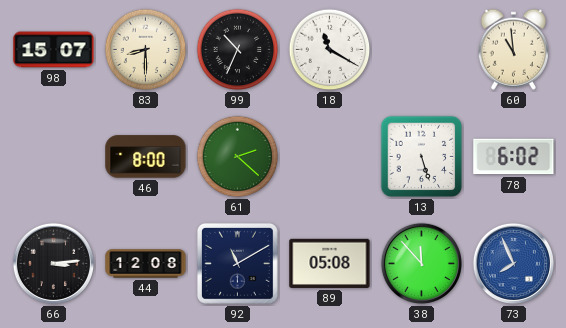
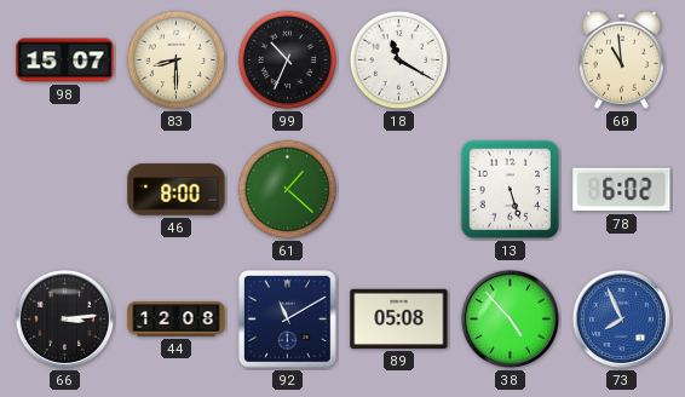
61: 2:22 -> 1:22
38: 11:53 -> 4:53
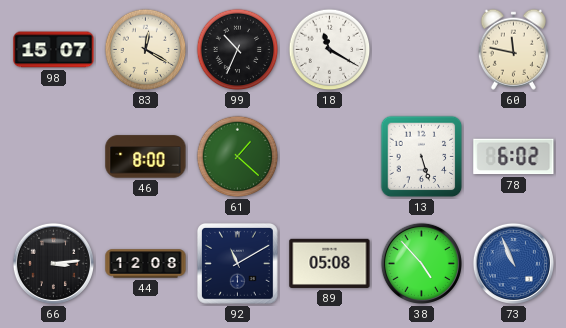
83: 8:30 -> 12:20
60: 10:59 -> 11:47
73: 7:56 -> 10:56
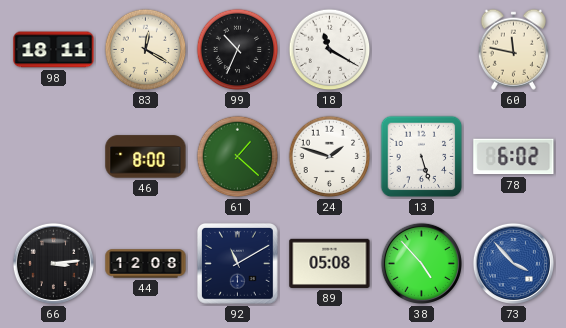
98: 15:07 -> 18:11
24: none -> 1:48
73: 10:56 -> 3:53
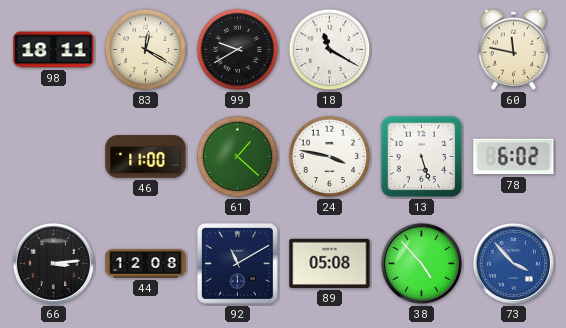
99: 10:34 -> 9:40
46: 8:00 -> 11:00
24: 1:48 -> 3:47
